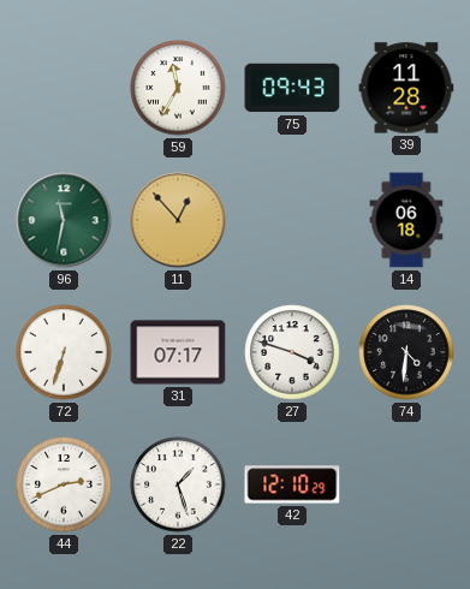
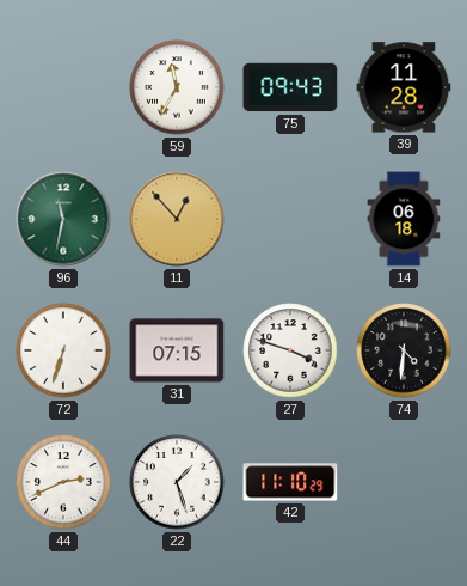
31: 07:17 -> 07:15
42: 12:10 -> 11:10
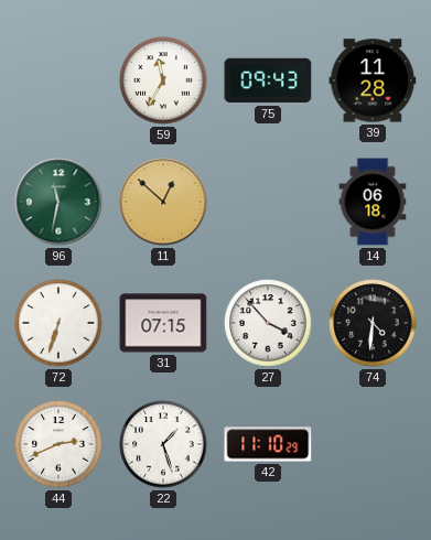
11: 12:53 -> 12:52
27: 3:48 -> 3:53
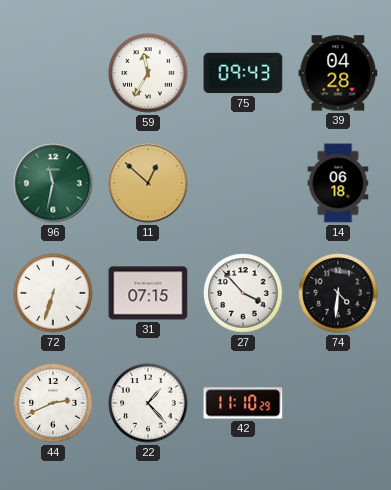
39: 11:28 -> 04:28
22: 1:27 -> 1:23
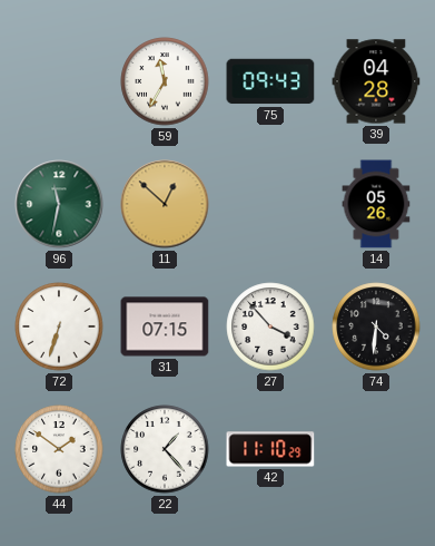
14: 06:18 -> 05:26
44: 2:41 -> 1:51
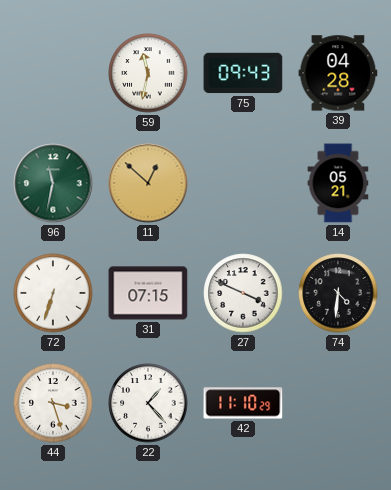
59: 11:35 -> 11:32
14: 05:26 -> 05:21
27: 3:53 -> 3:49
44: 1:51 -> 3:27
